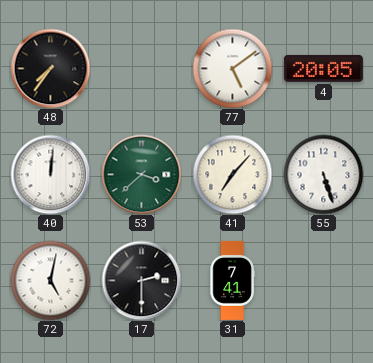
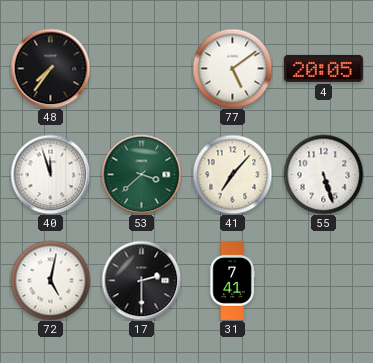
40: 12:01 -> 11:57
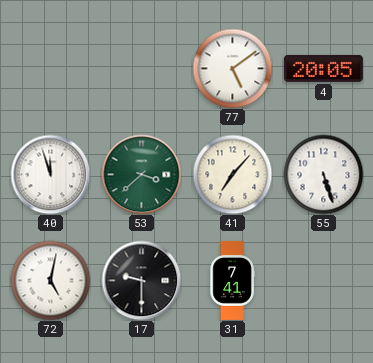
48: 7:36 -> none
17: 2:30 -> 9:30
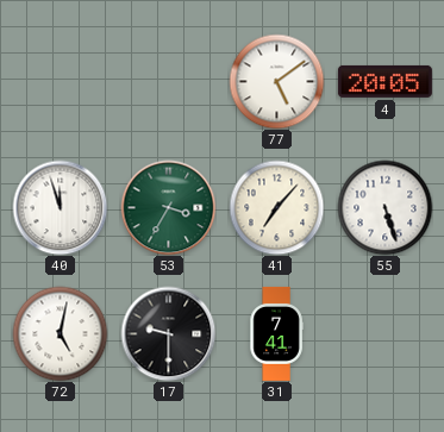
53: 3:38 -> 3:35
